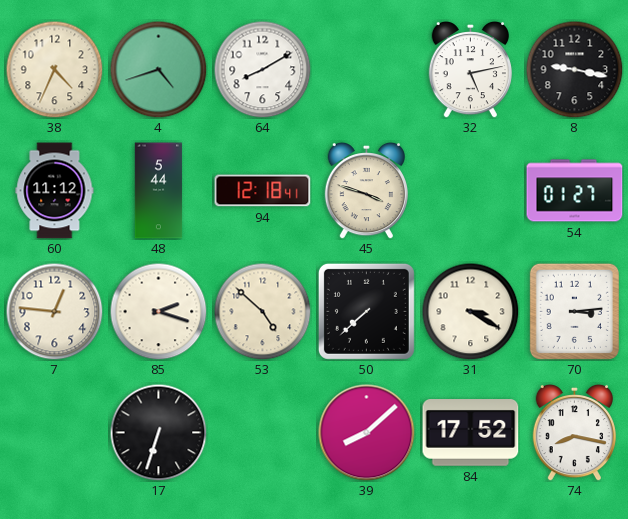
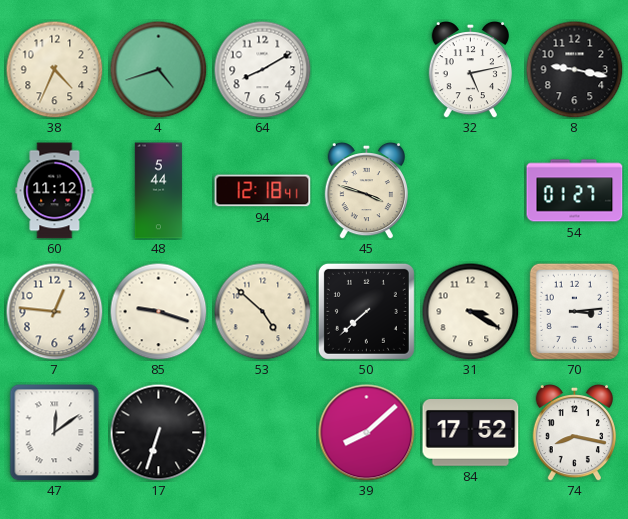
85: 2:18 -> 9:18
47: none -> 12:09
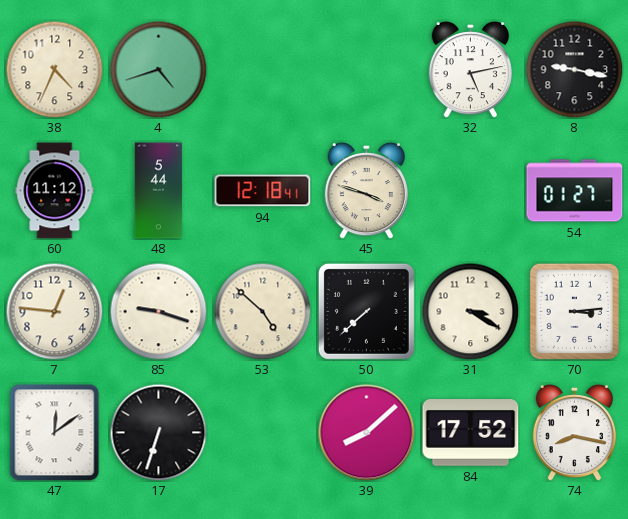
64: 8:10 -> none
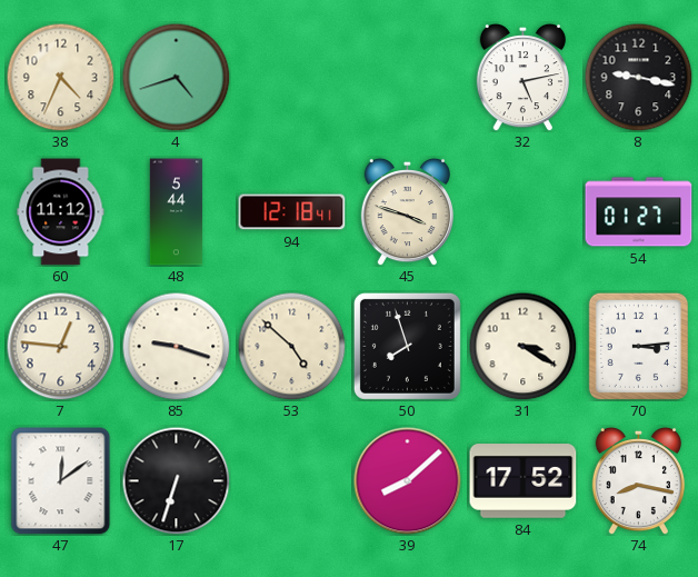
50: 7:38 -> 7:57
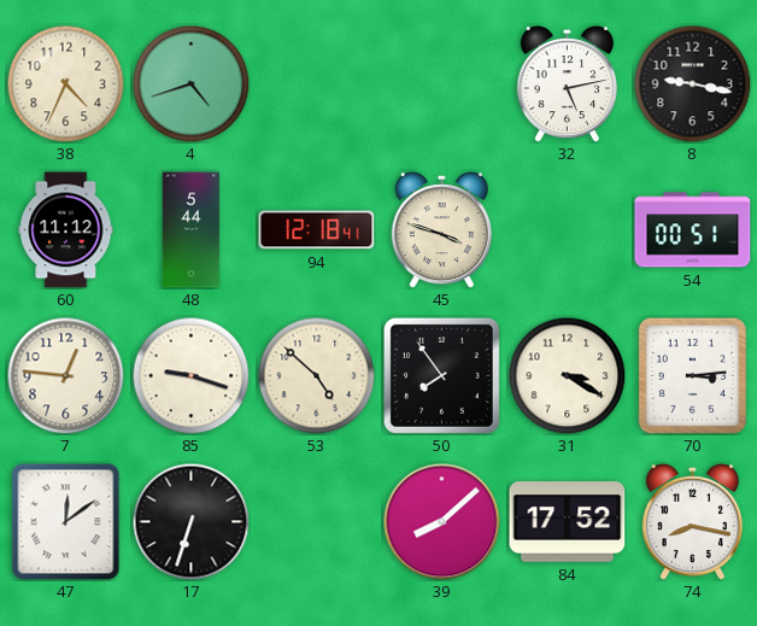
54: 01:27 -> 00:51
50: 7:57 -> 7:54
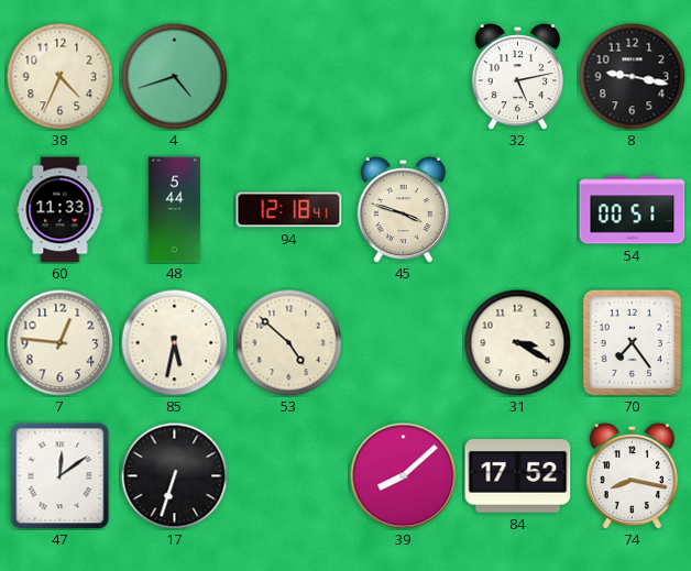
60: 11:12 -> 11:33
85: 9:18 -> 5:32
50: 7:54 -> none
70: 3:14 -> 7:24
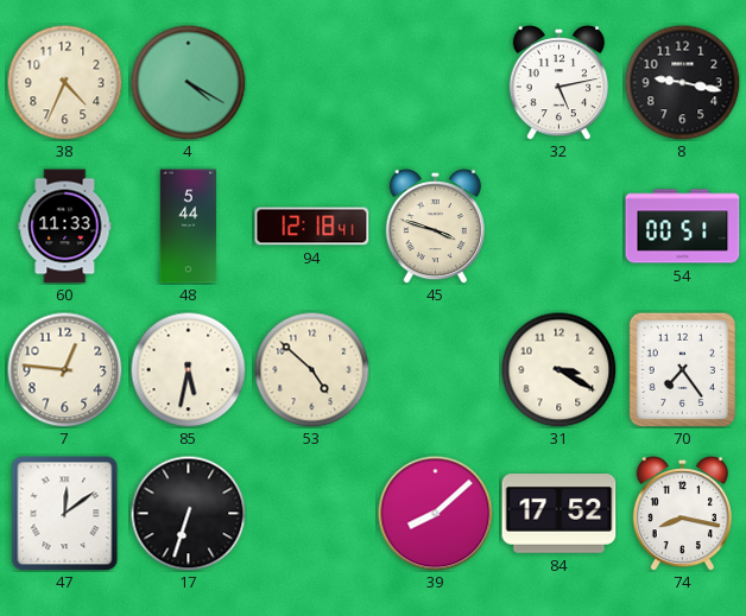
4: 4:42 -> 4:20
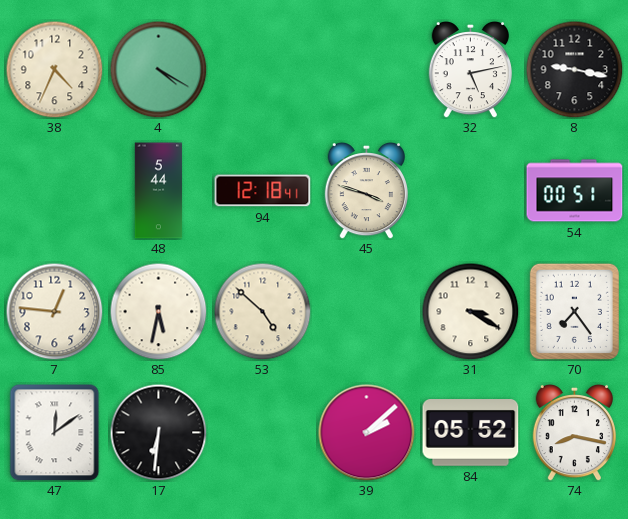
60: 11:33 -> none
17: 6:33 -> 6:31
39: 8:08 -> 2:08
84: 17:52 -> 05:52
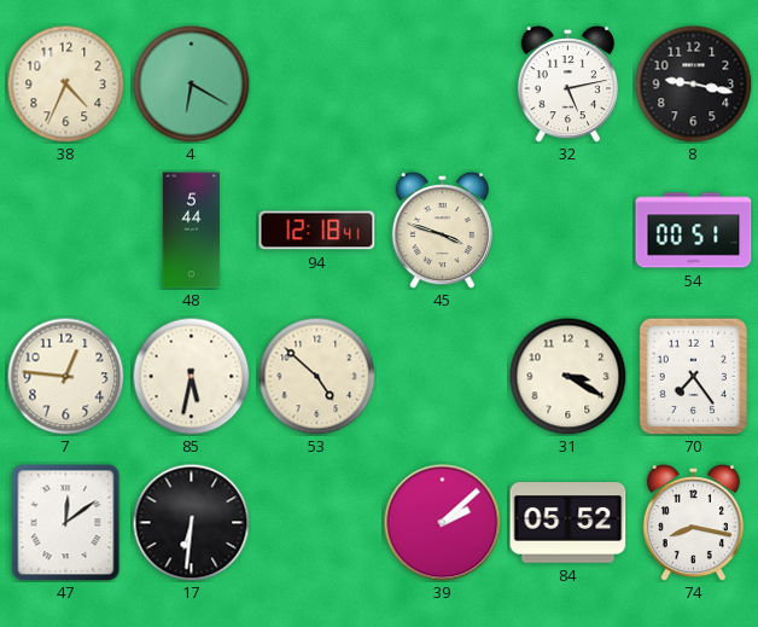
4: 4:20 -> 6:20
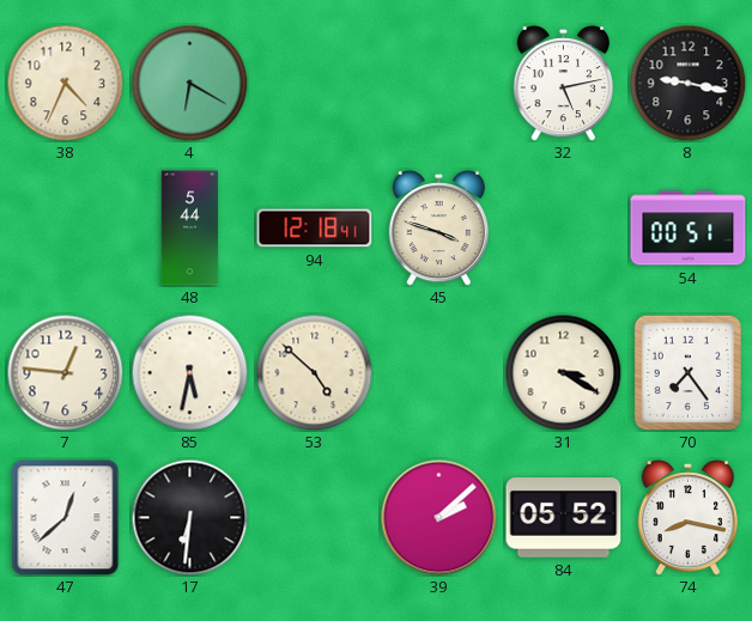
47: 12:09 -> 12:38
